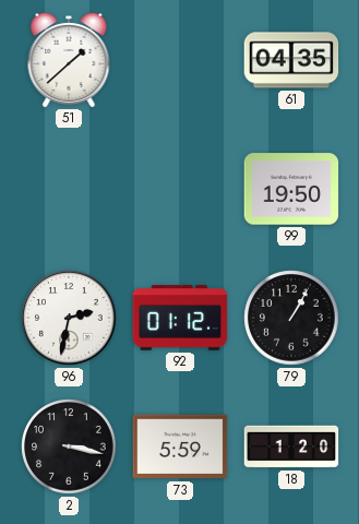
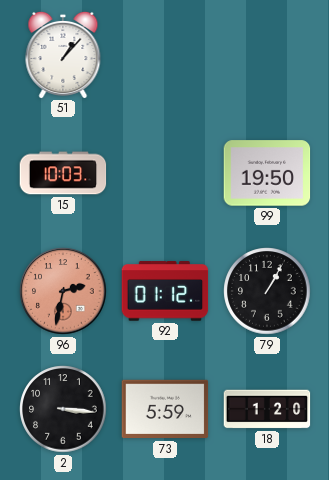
51: 1:38 -> 1:07
61: 04:35 -> none
15: none -> 10:03
96 dial: white -> salmon
2: 3:17 -> 3:16
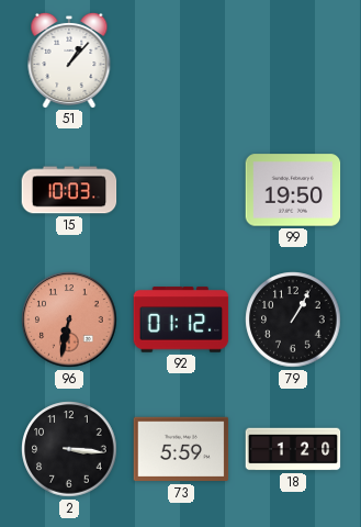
96: 2:32 -> 6:32
